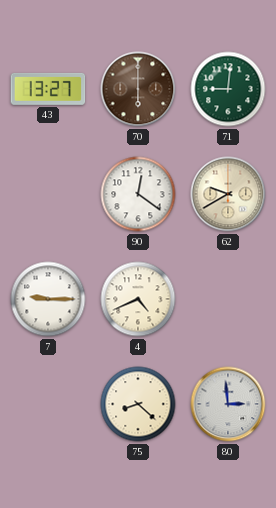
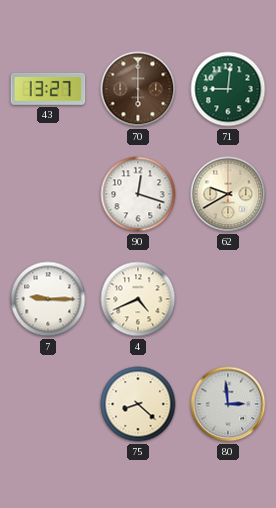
90: 12:21 -> 12:18
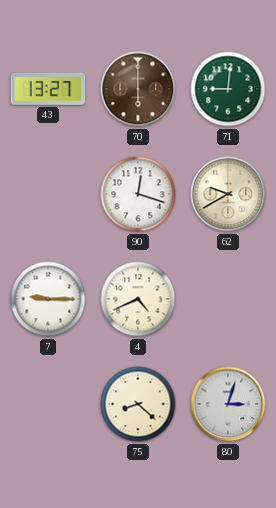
80: 2:59 -> 3:03
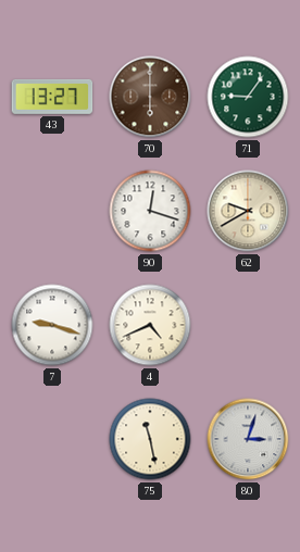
71: 9:01 -> 9:06
7: 9:15 -> 9:18
75: 8:22 -> 11:28
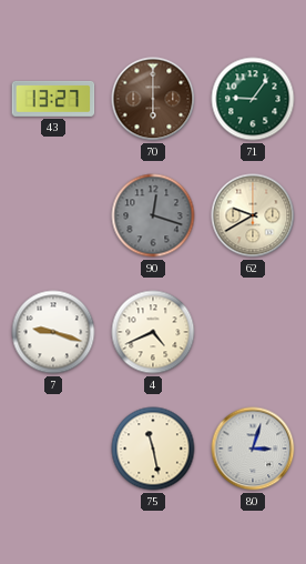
90 dial: white -> grey
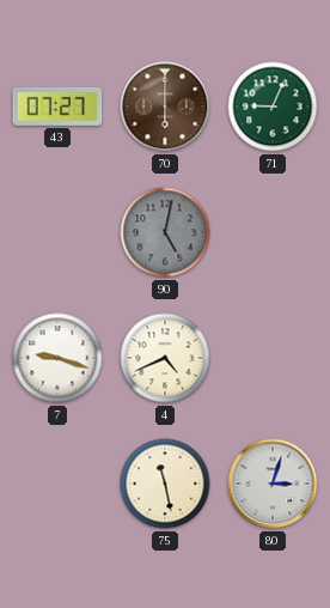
43: 13:27 -> 07:27
71: 9:06 -> 9:04
90: 12:18 -> 5:02
62: 9:40 -> none
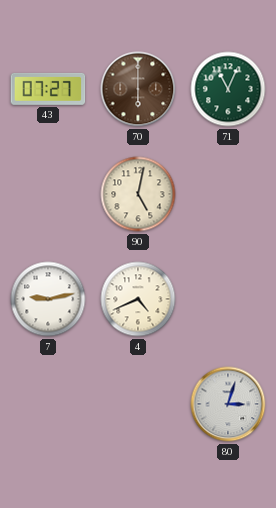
71: 9:04 -> 11:04
90 dial: grey -> cream
7: 9:18 -> 9:13
75: 11:28 -> none
